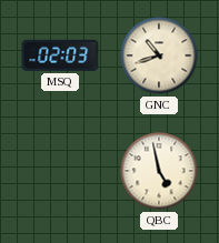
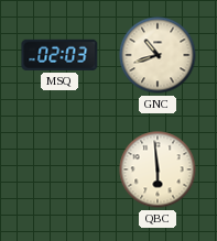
QBC: 4:58 -> 5:59
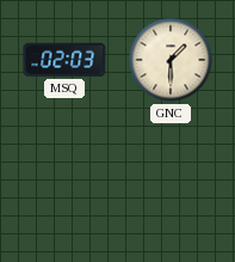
GNC: 10:42 -> 1:30
QBC: 5:59 -> none
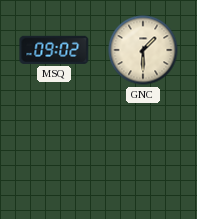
MSQ: 02:03 -> 09:02
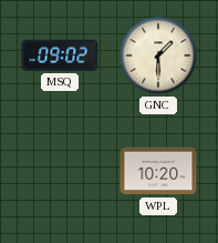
WPL: none -> 10:20
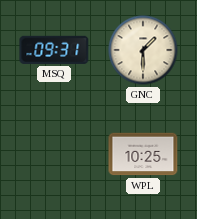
MSQ: 09:02 -> 09:31
WPL: 10:20 -> 10:25
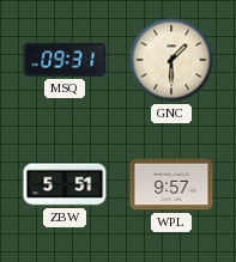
ZBW: none -> 5:51
WPL: 10:25 -> 9:57
